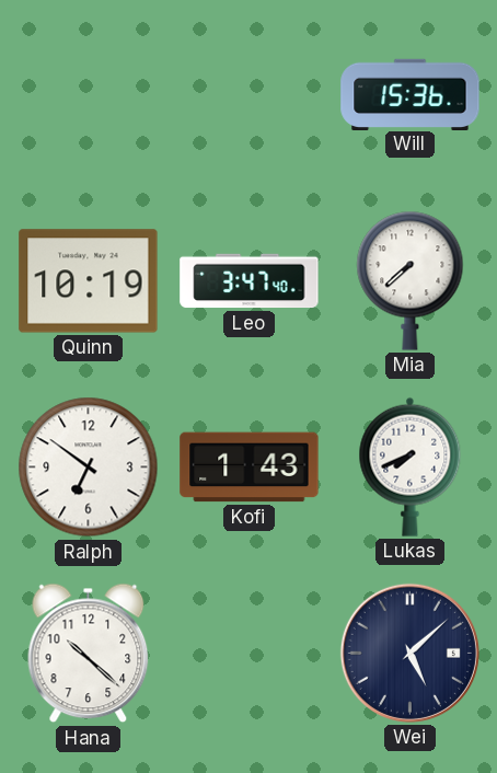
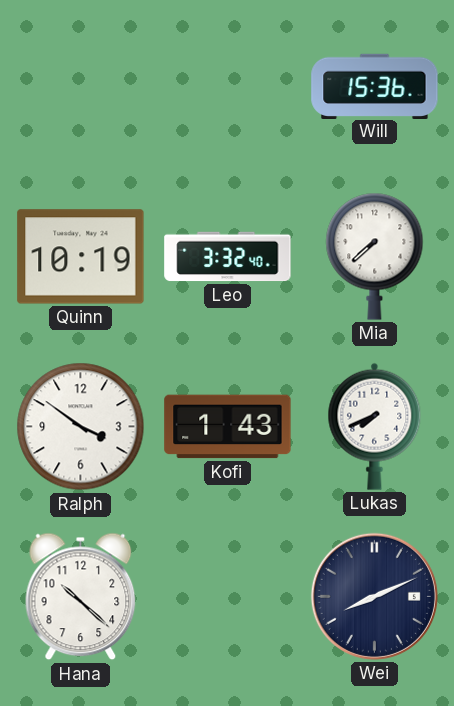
Leo: 3:47 -> 3:32
Ralph: 6:51 -> 3:51
Wei: 5:08 -> 8:11
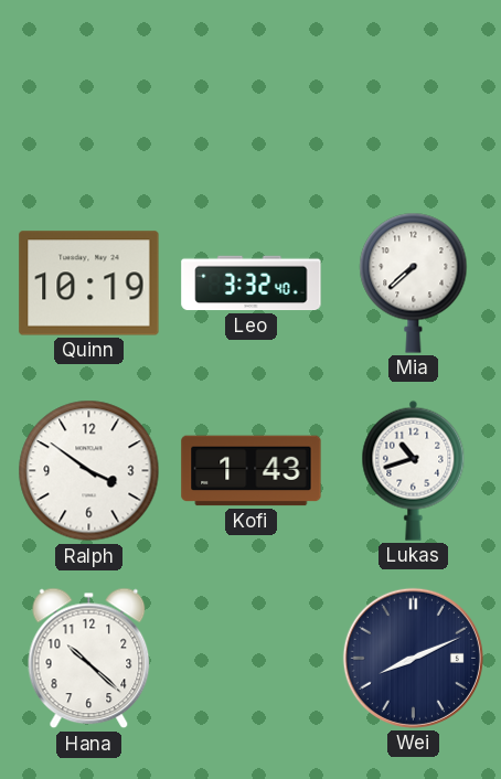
Will: 15:36 -> none
Lukas: 7:41 -> 10:42
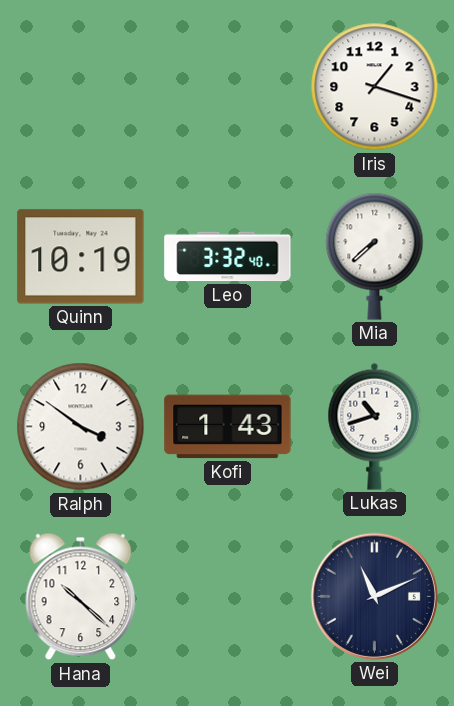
Iris: none -> 1:18
Wei: 8:11 -> 11:11
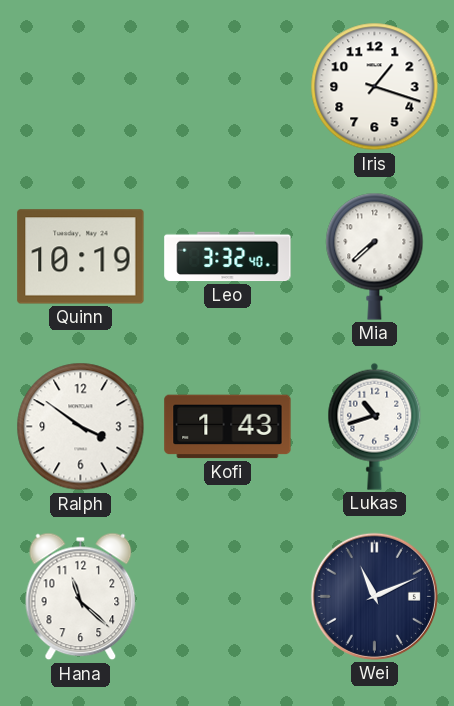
Hana: 10:22 -> 11:22
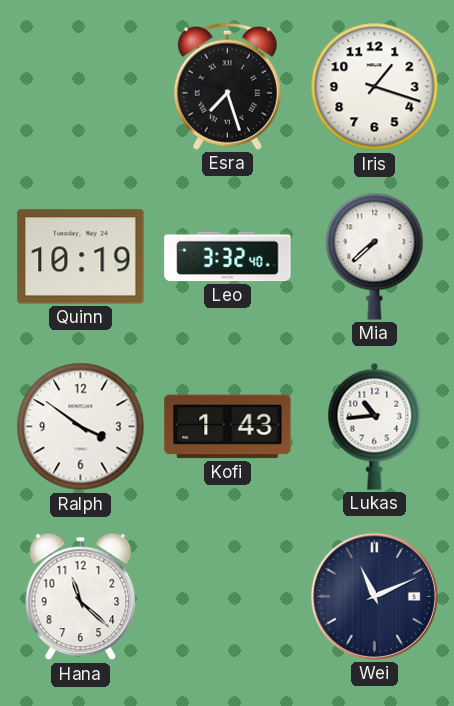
Esra: none -> 7:27
Lukas: 10:42 -> 10:44
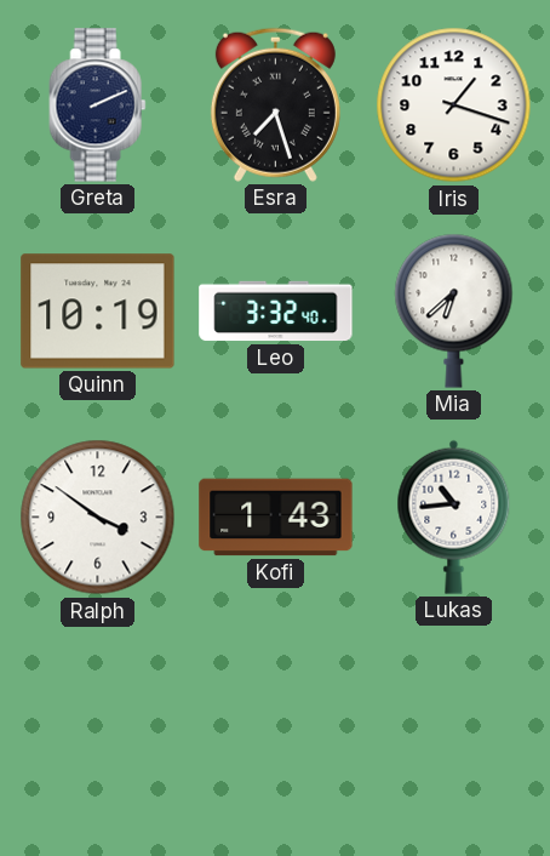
Greta: none -> 2:11
Mia: 7:38 -> 6:38
Hana: 11:22 -> none
Wei: 11:11 -> none
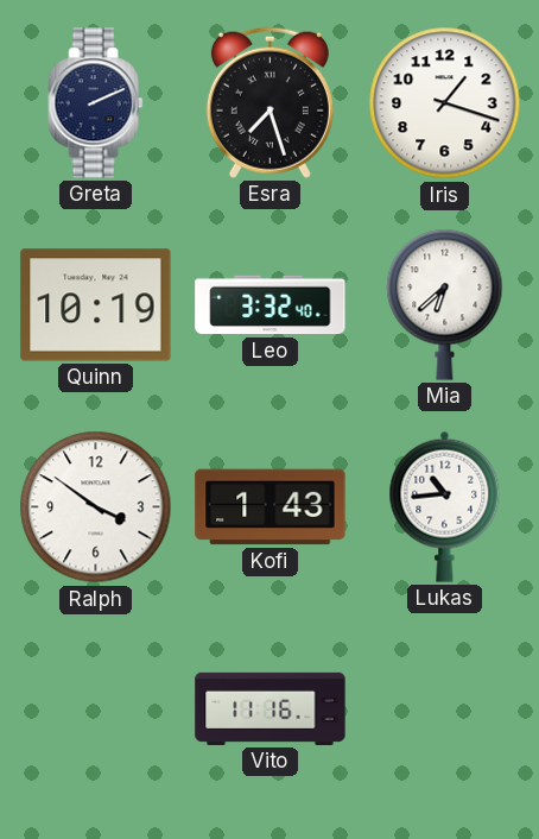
Vito: none -> 11:16
